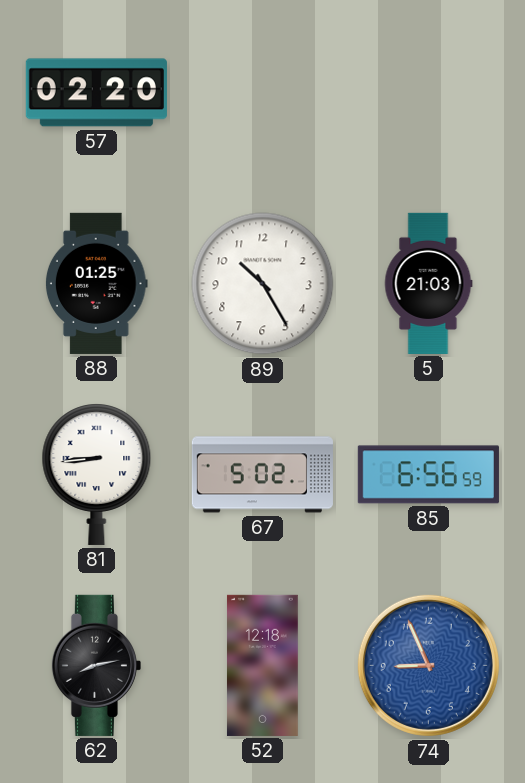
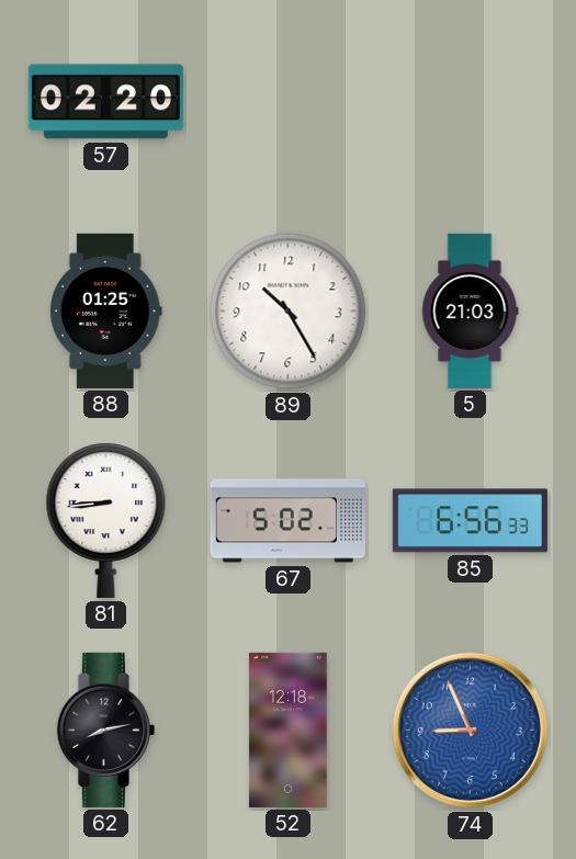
85: 6:56:59 -> 6:56:33
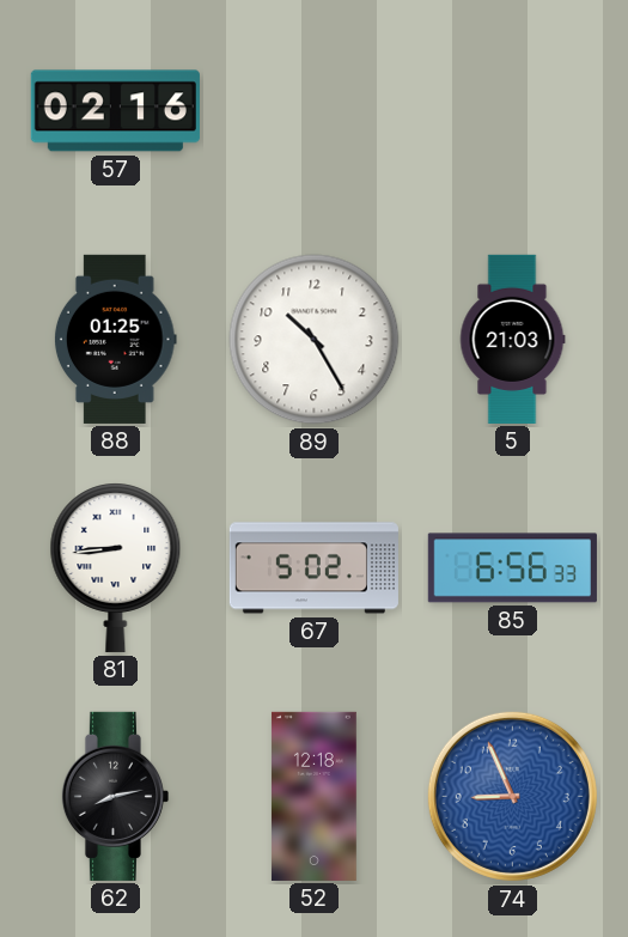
57: 02:20 -> 02:16
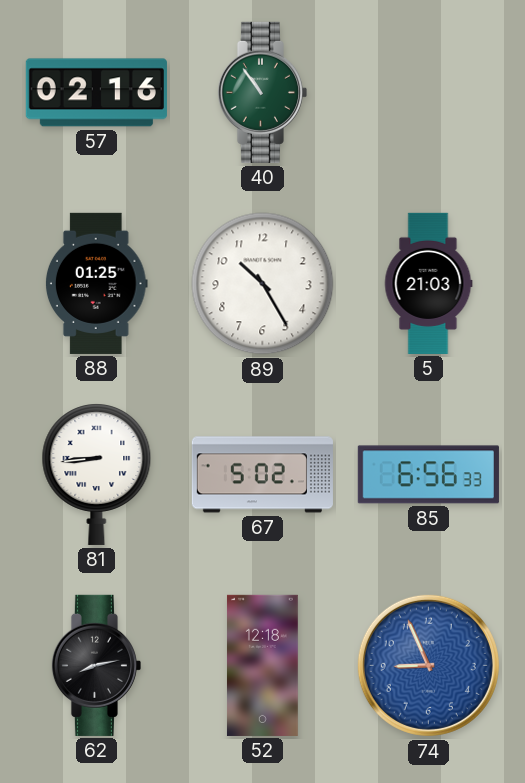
40: none -> 10:54
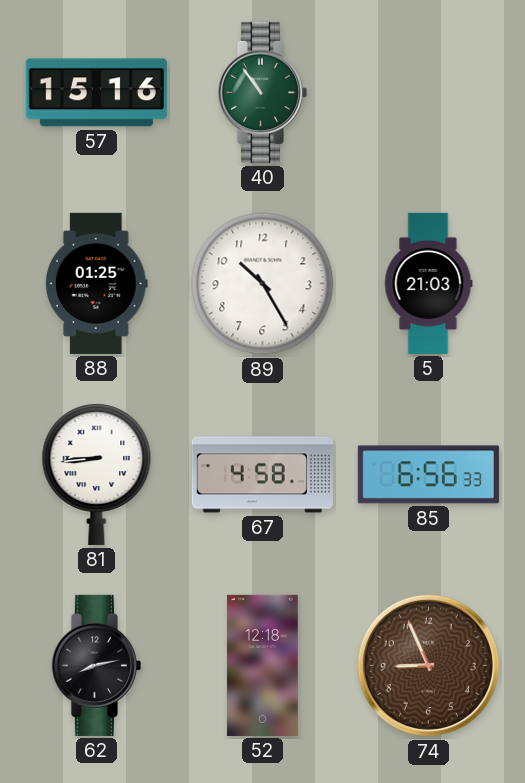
57: 02:16 -> 15:16
67: 5:02 -> 4:58
74 dial: blue -> brown
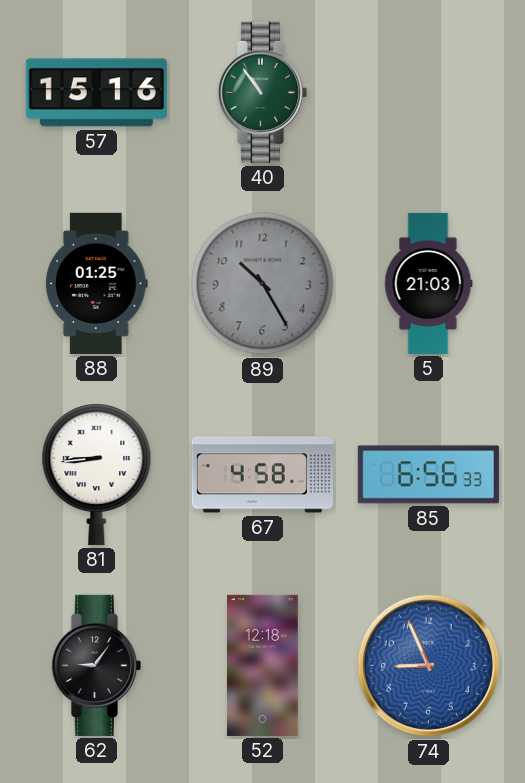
89 dial: white -> grey
62: 8:13 -> 9:06
74 dial: brown -> blue
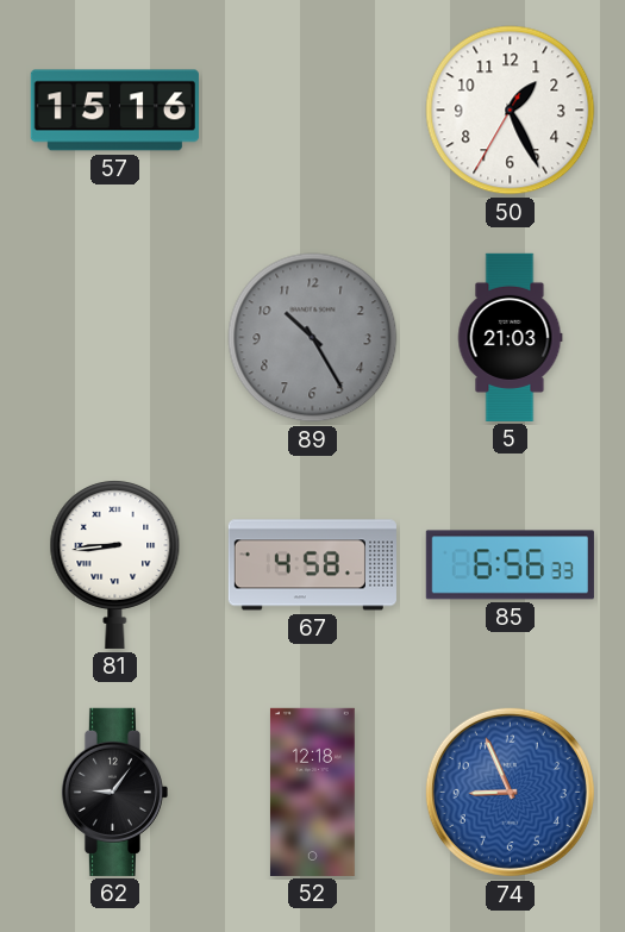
40: 10:54 -> none
50: none -> 1:25
88: 01:25 -> none
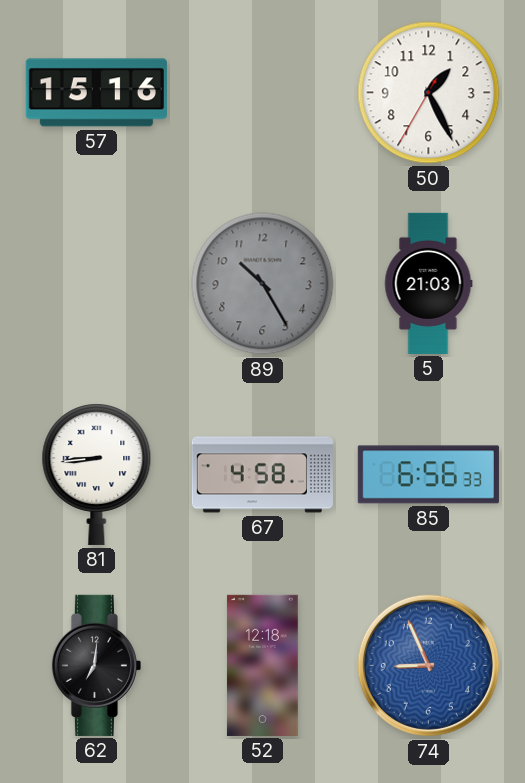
62: 9:06 -> 7:01
